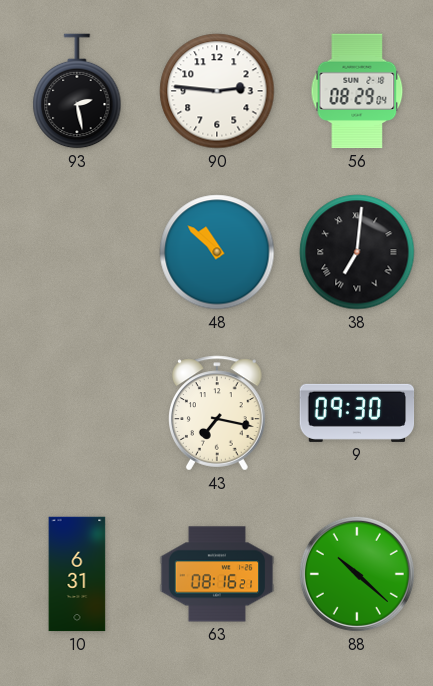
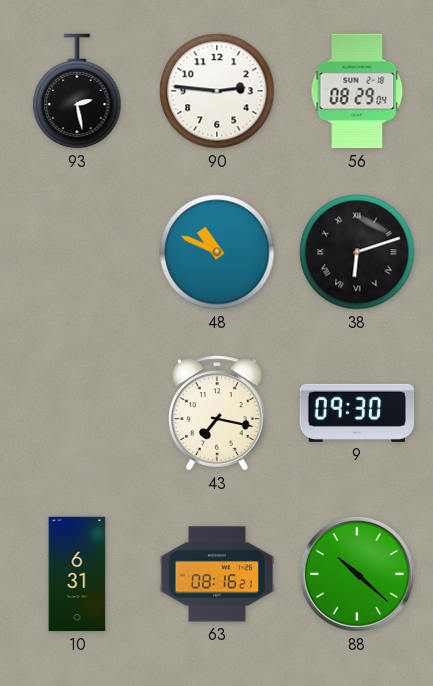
48: 10:52 -> 10:49
38: 7:01 -> 6:12
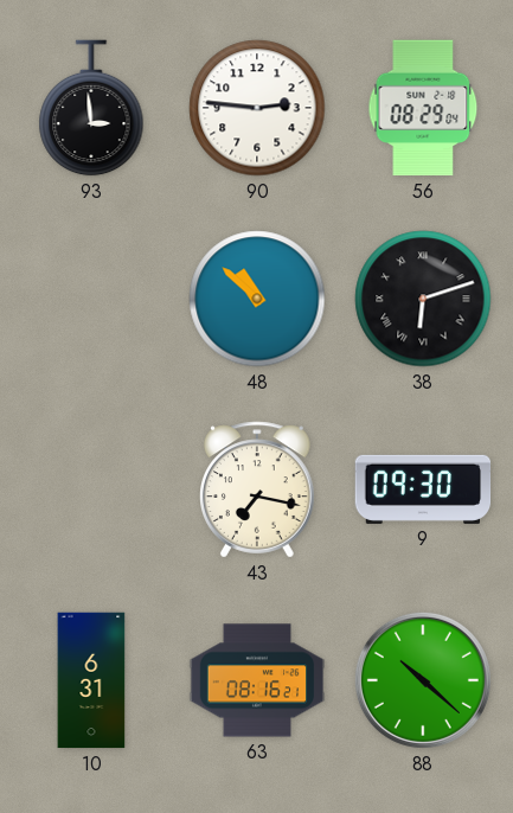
93: 2:28 -> 2:59
48: 10:49 -> 10:52
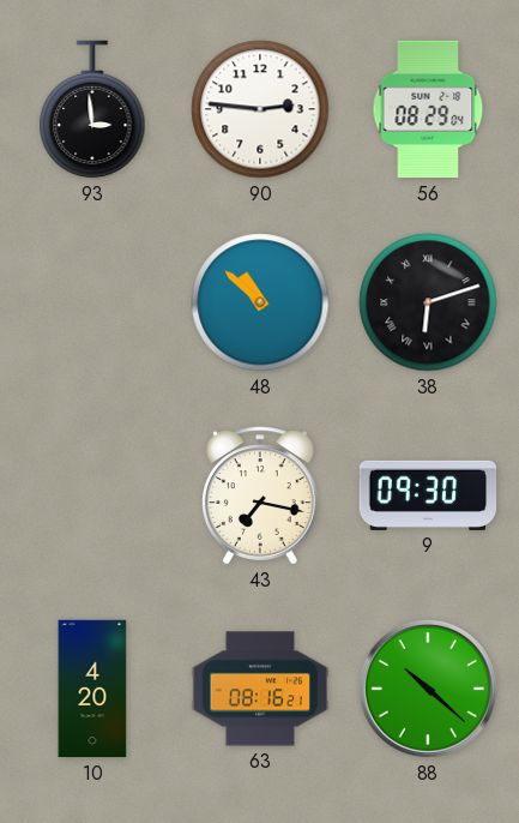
10: 6:31 -> 4:20
